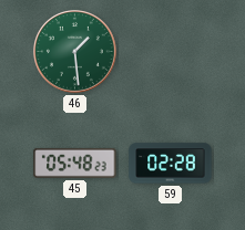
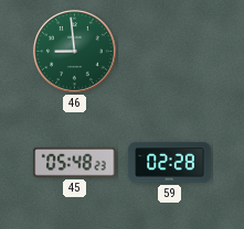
46: 1:29 -> 8:59
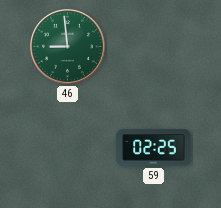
45: 05:48 -> none
59: 02:28 -> 02:25
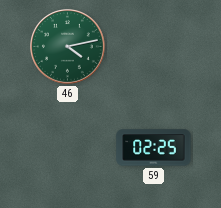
46: 8:59 -> 4:13
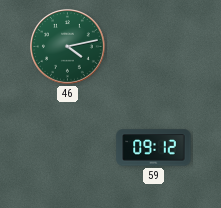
59: 02:25 -> 09:12
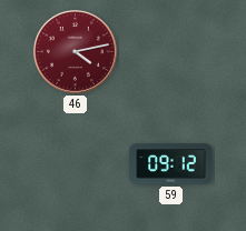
46 dial: green -> burgundy
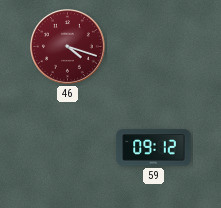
46: 4:13 -> 4:18
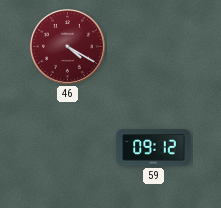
46: 4:18 -> 4:20
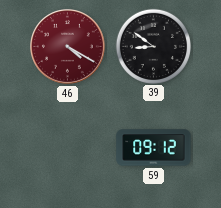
39: none -> 8:51
